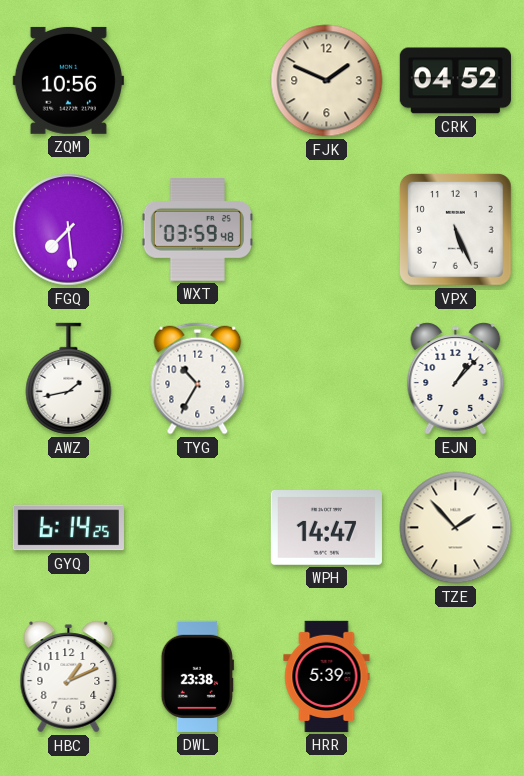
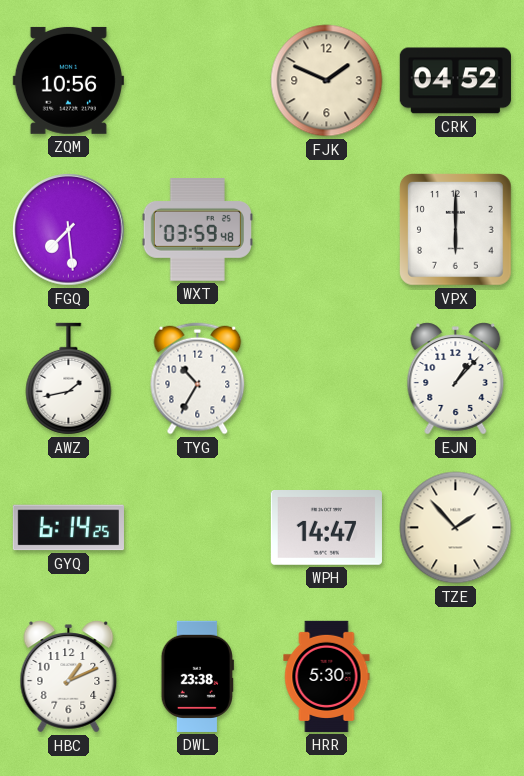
VPX: 5:26 -> 6:00
HRR: 5:39 -> 5:30
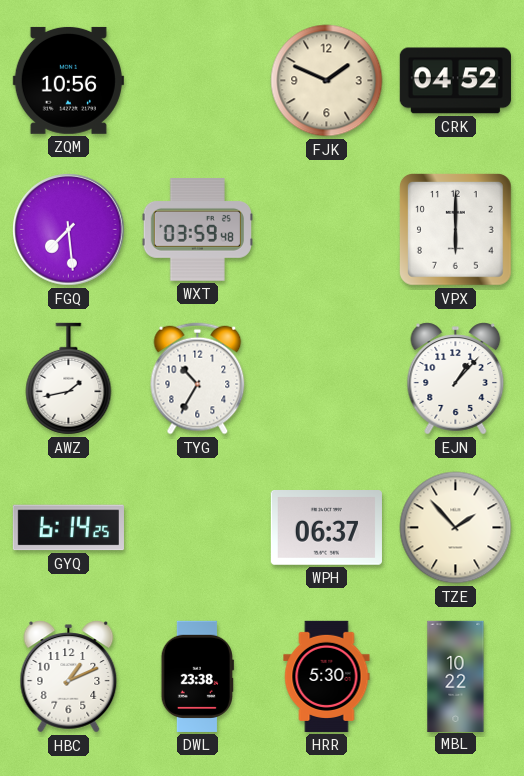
WPH: 14:47 -> 06:37
MBL: none -> 10:22
